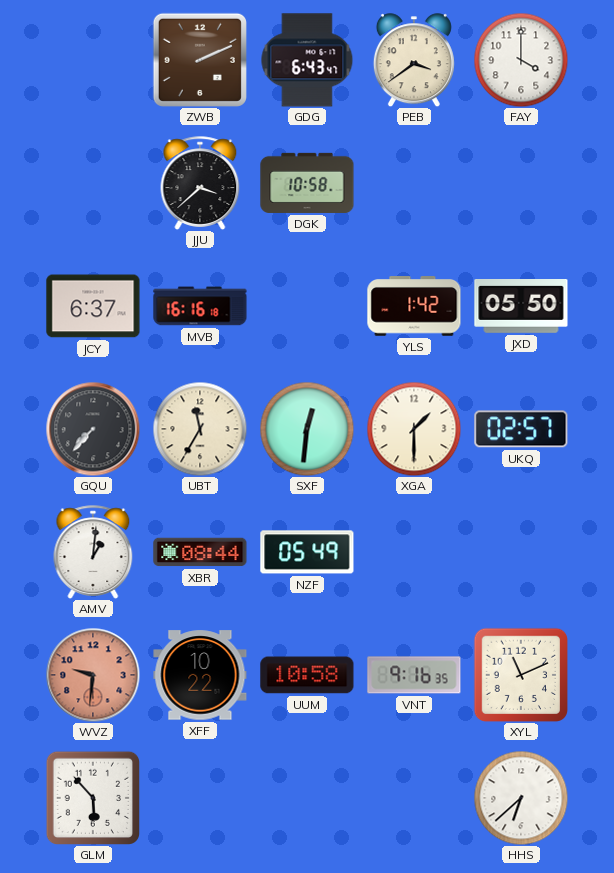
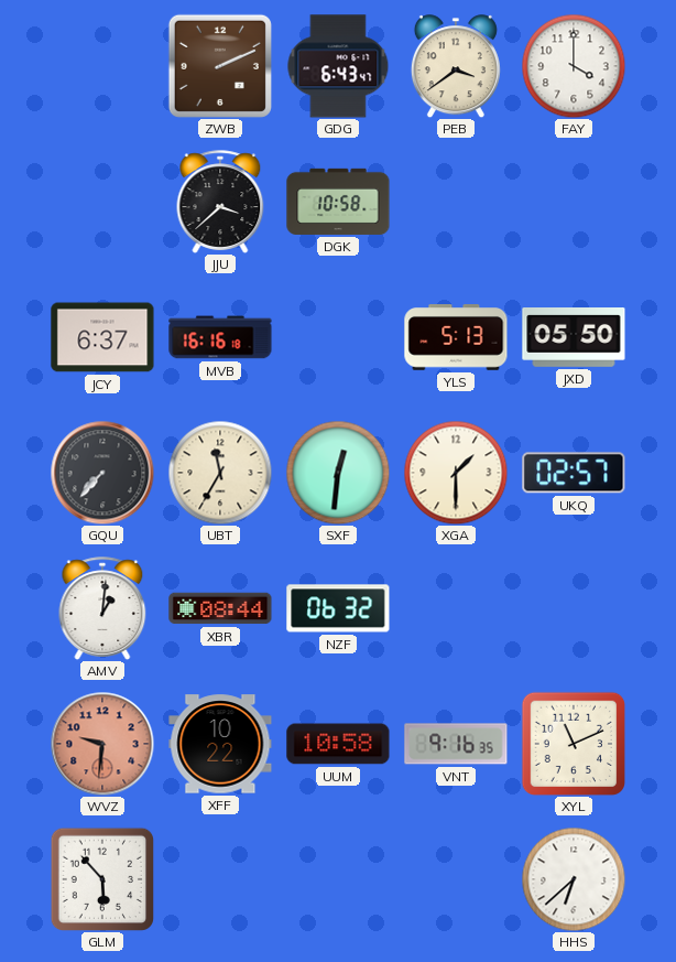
YLS: 1:42 -> 5:13
NZF: 05:49 -> 06:32
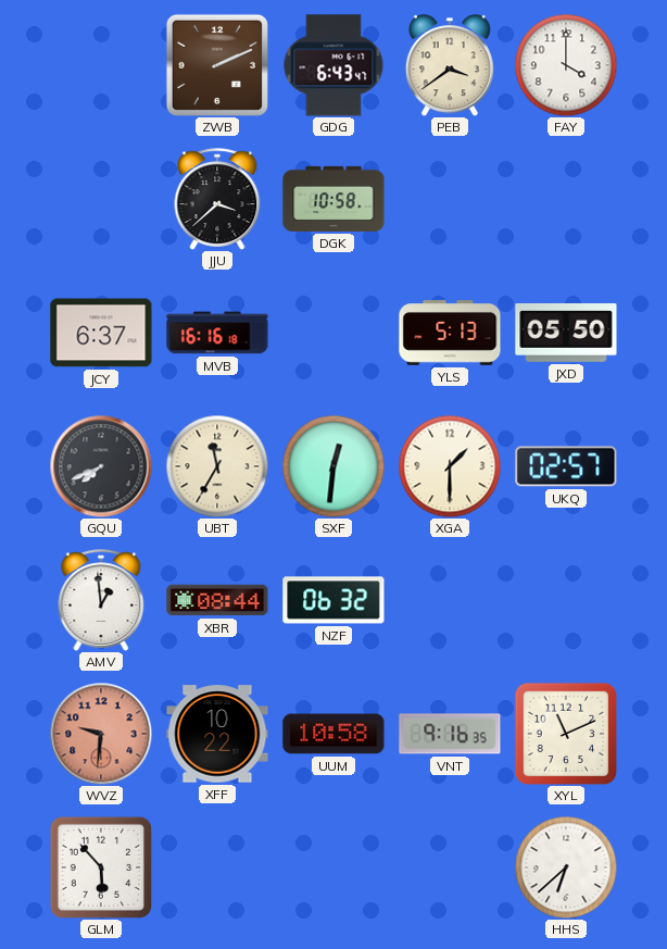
GQU: 7:37 -> 7:41
AMV: 1:01 -> 12:59
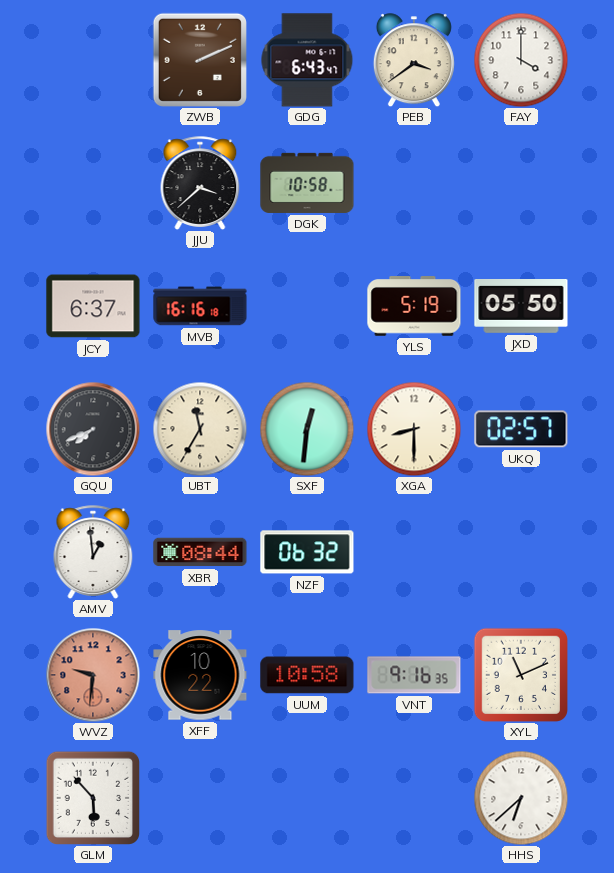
YLS: 5:13 -> 5:19
XGA: 1:30 -> 8:30
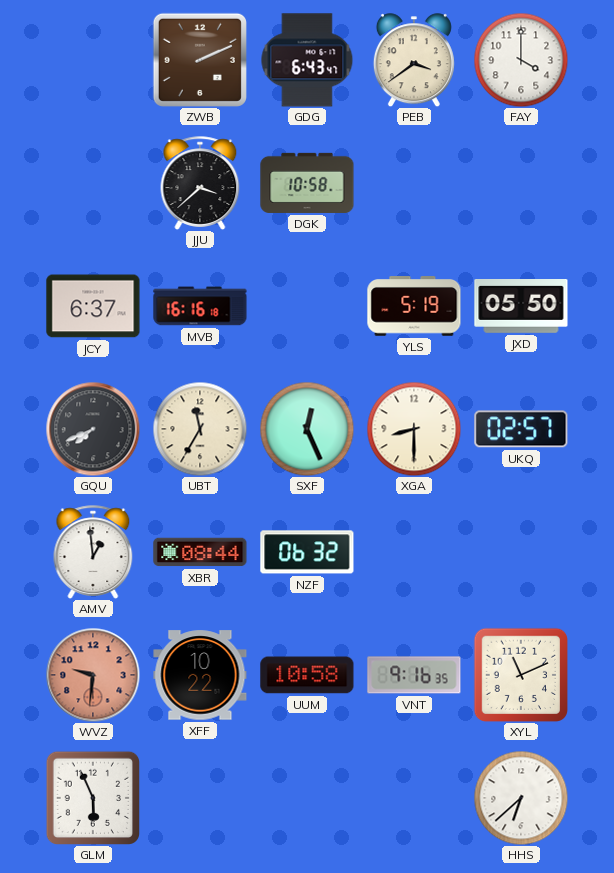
SXF: 12:31 -> 12:26
GLM: 5:53 -> 5:56
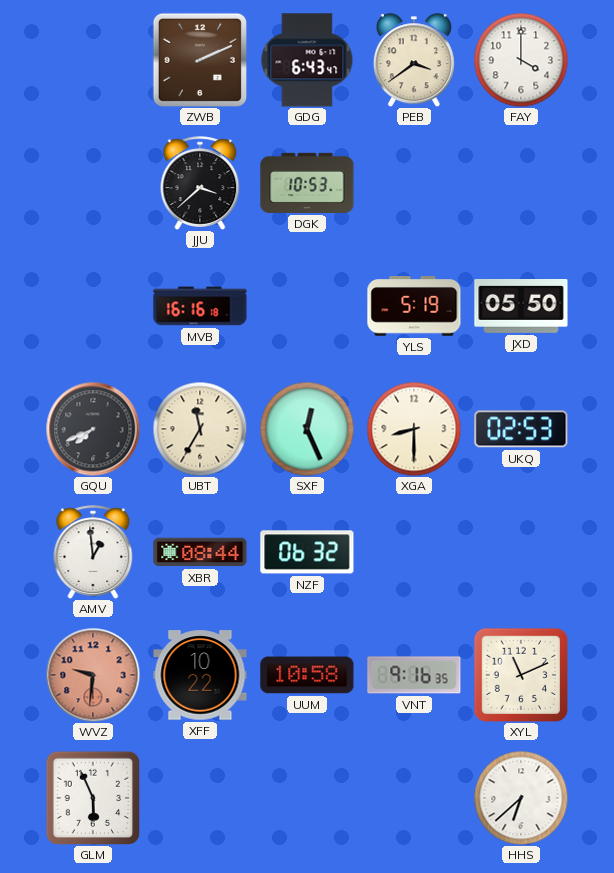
DGK: 10:58 -> 10:53
JCY: 6:37 -> none
UKQ: 02:57 -> 02:53
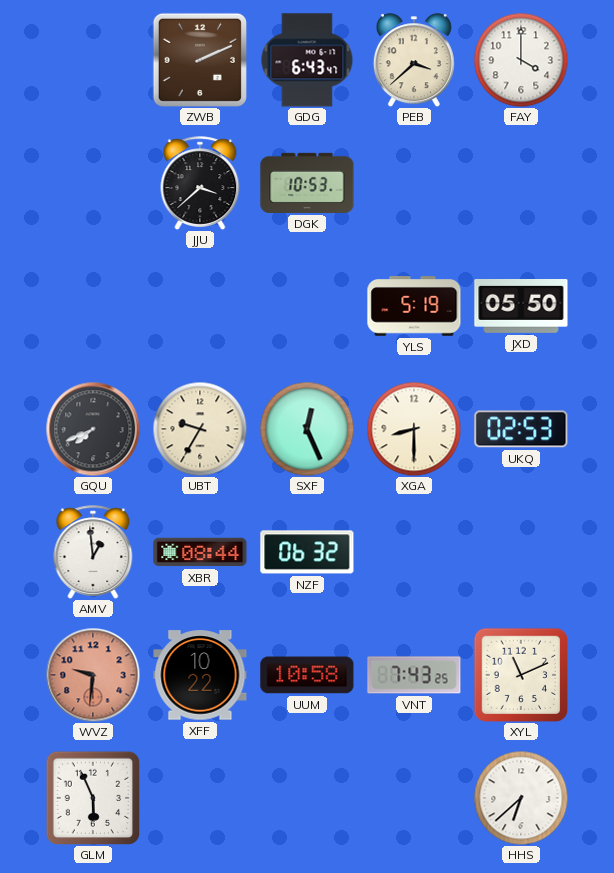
PEB: 3:39 -> 3:38
MVB: 16:16 -> none
UBT: 11:35 -> 9:35
VNT: 9:16 -> 7:43
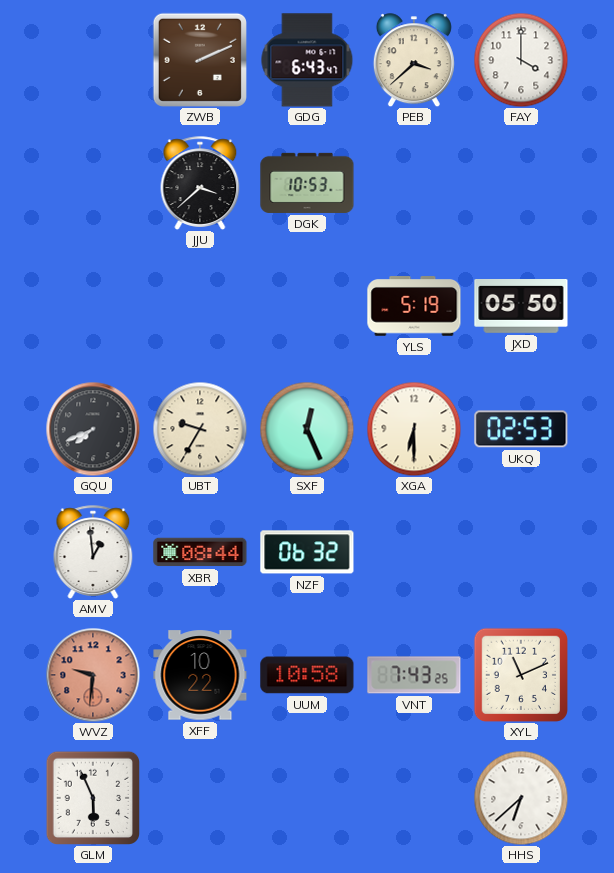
XGA: 8:30 -> 6:30
